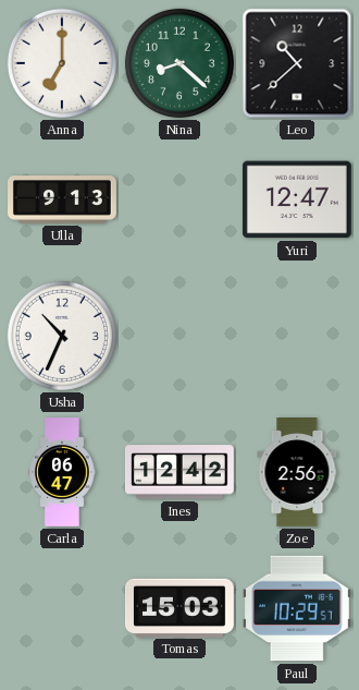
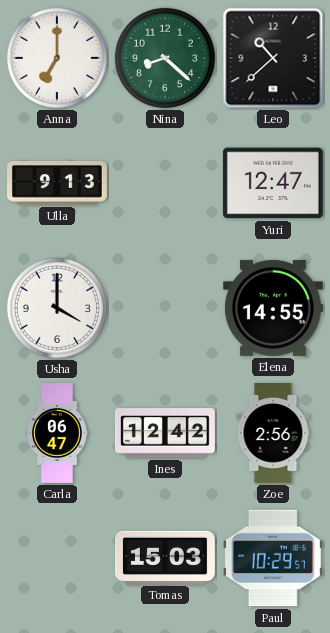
Usha: 10:34 -> 4:00
Elena: none -> 14:55
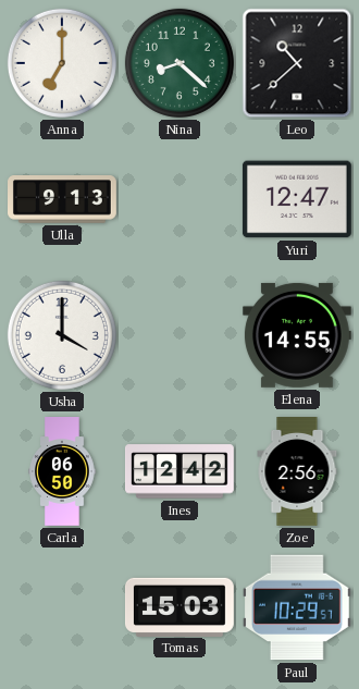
Carla: 06:47 -> 06:50
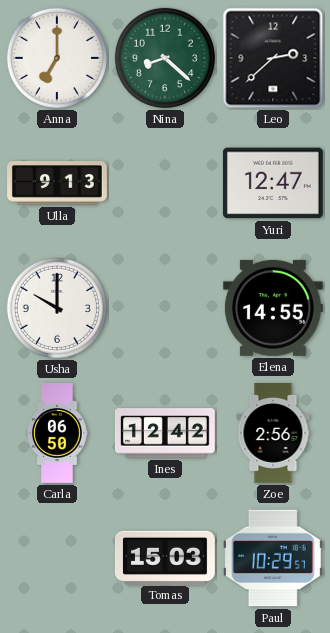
Leo: 10:38 -> 2:38
Usha: 4:00 -> 10:00
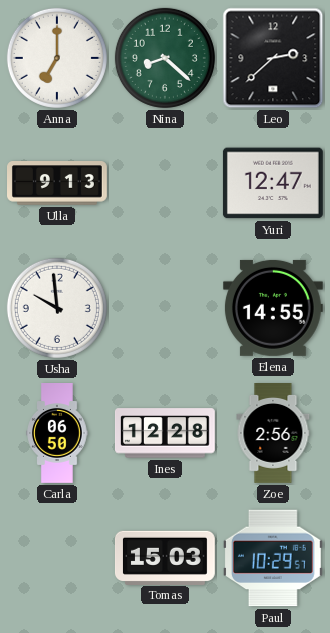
Usha: 10:00 -> 9:59
Ines: 12:42 -> 12:28
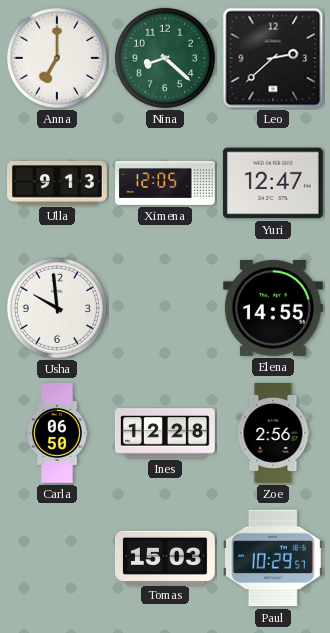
Ximena: none -> 12:05
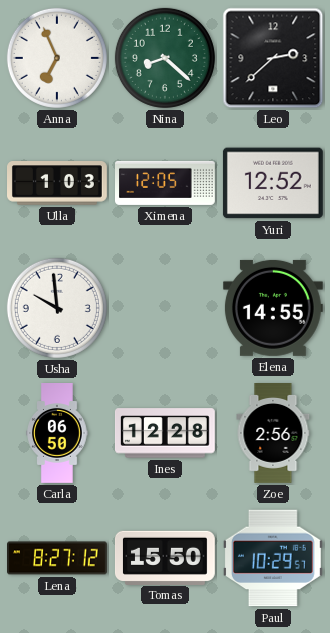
Anna: 7:00 -> 6:56
Ulla: 9:13 -> 1:03
Yuri: 12:47 -> 12:52
Lena: none -> 8:27
Tomas: 15:03 -> 15:50
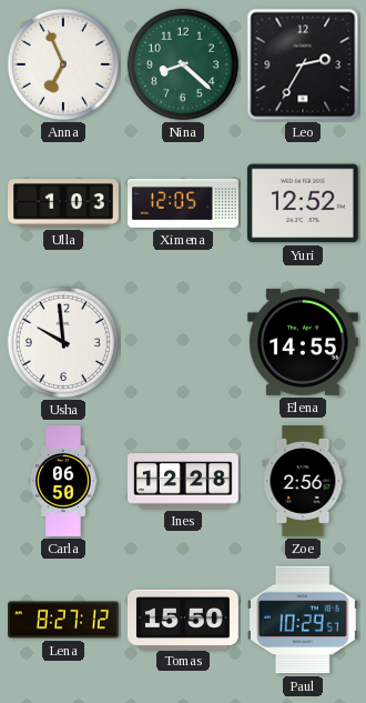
Leo: 2:38 -> 2:35
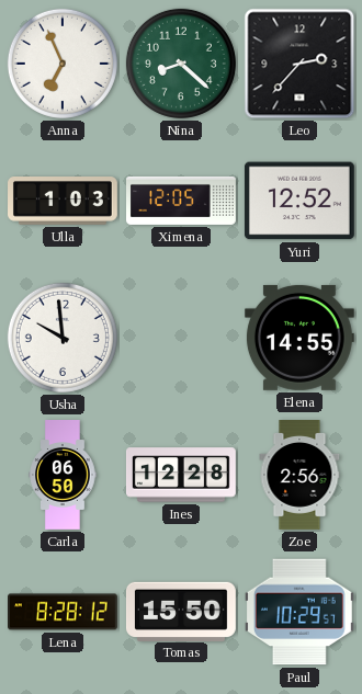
Leo: 2:35 -> 2:37
Lena: 8:27 -> 8:28
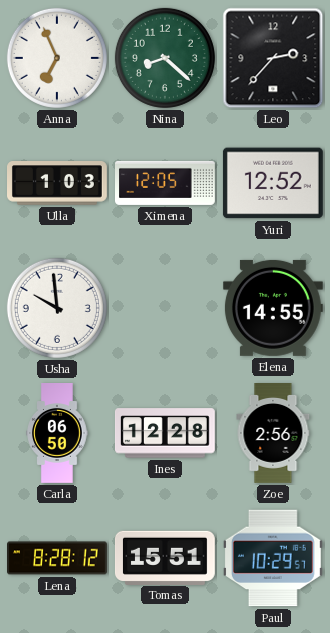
Tomas: 15:50 -> 15:51
